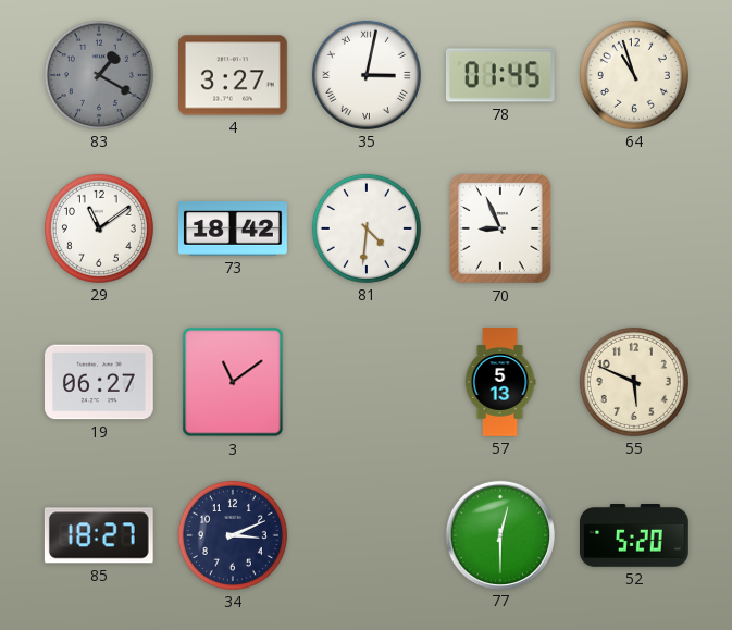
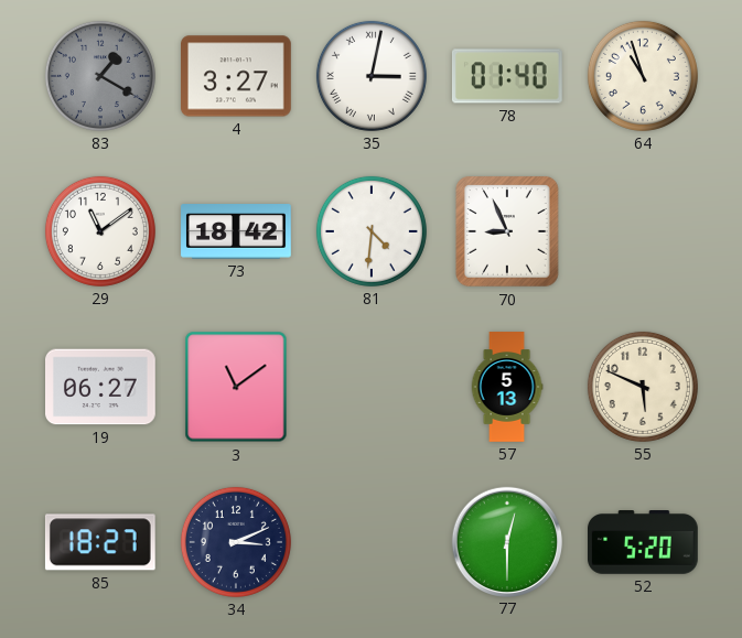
78: 01:45 -> 01:40
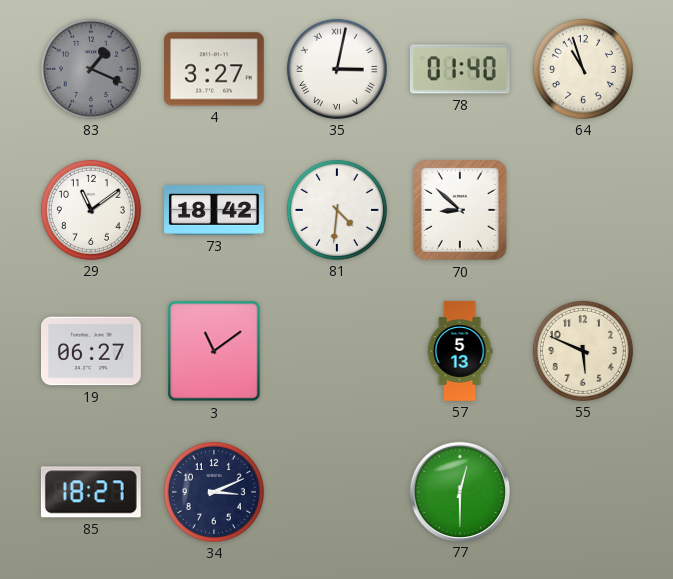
83: 1:20 -> 1:19
70: 8:56 -> 8:52
52: 5:20 -> none
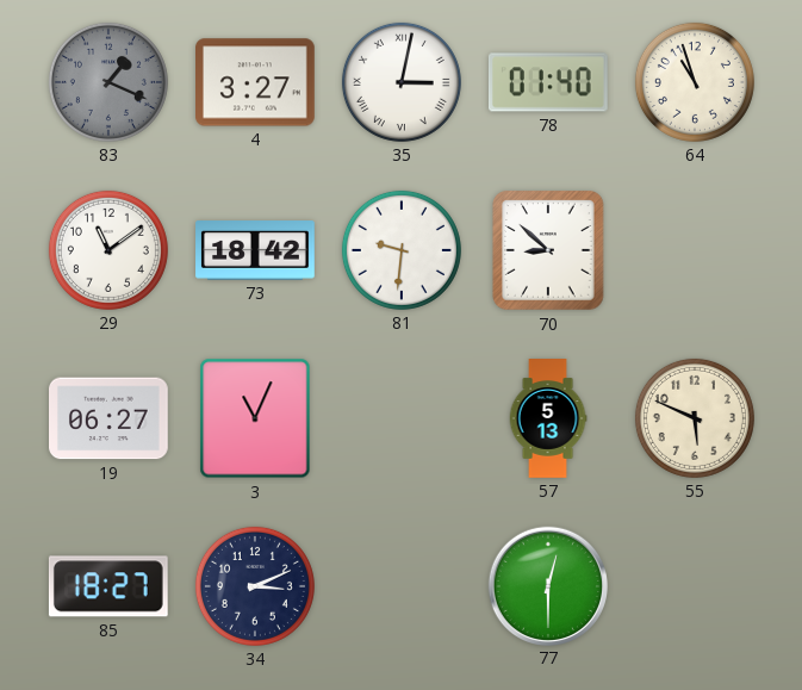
81: 4:31 -> 9:31
3: 11:09 -> 11:04
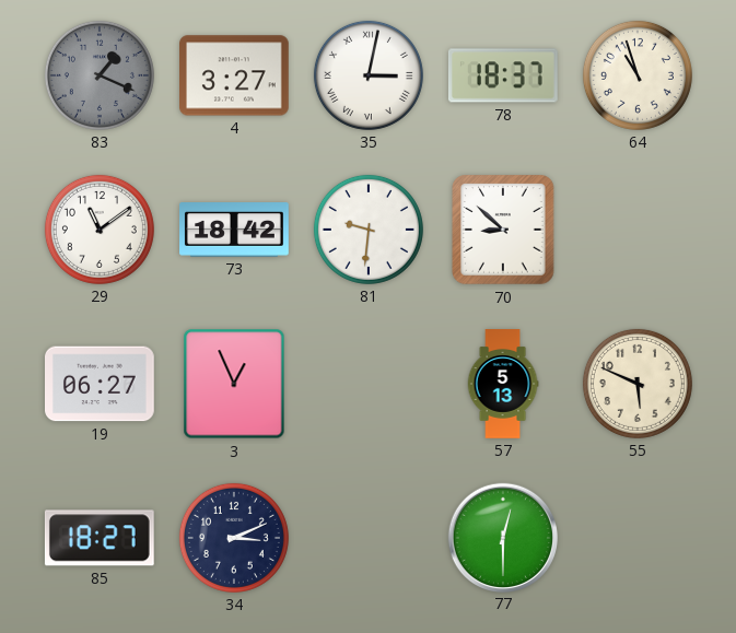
78: 01:40 -> 18:37
3: 11:04 -> 12:56
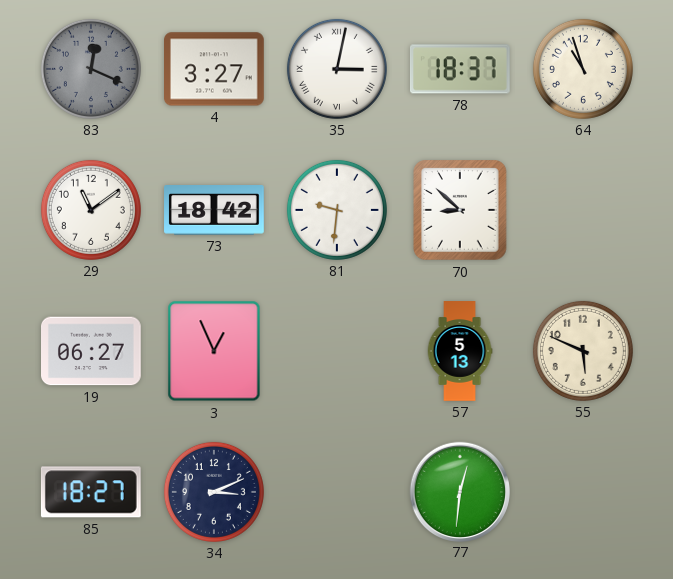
83: 1:19 -> 12:19
77: 12:30 -> 12:31
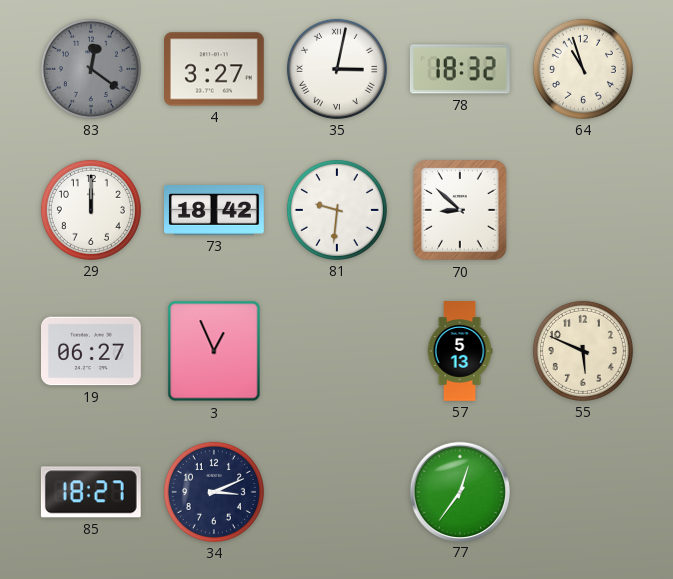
83: 12:19 -> 12:21
78: 18:37 -> 18:32
29: 11:09 -> 12:00
77: 12:31 -> 12:36
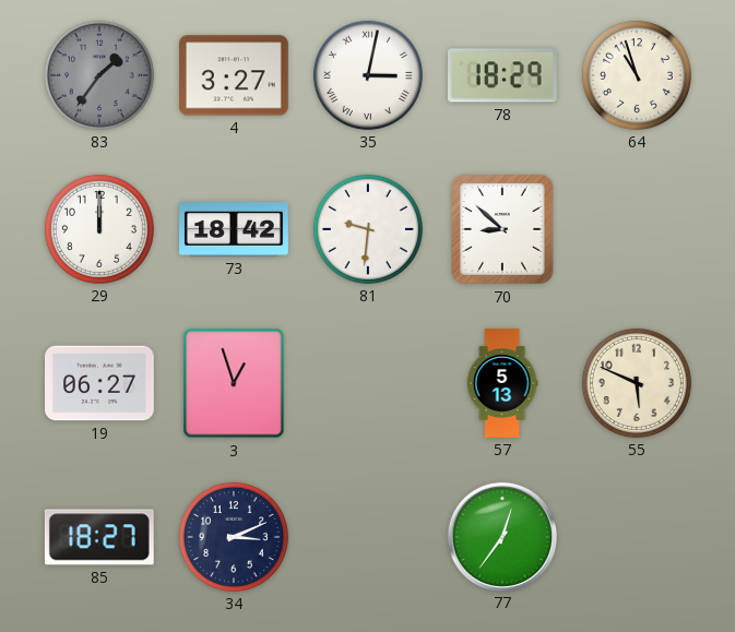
83: 12:21 -> 1:36
78: 18:32 -> 18:29
3: 12:56 -> 12:57
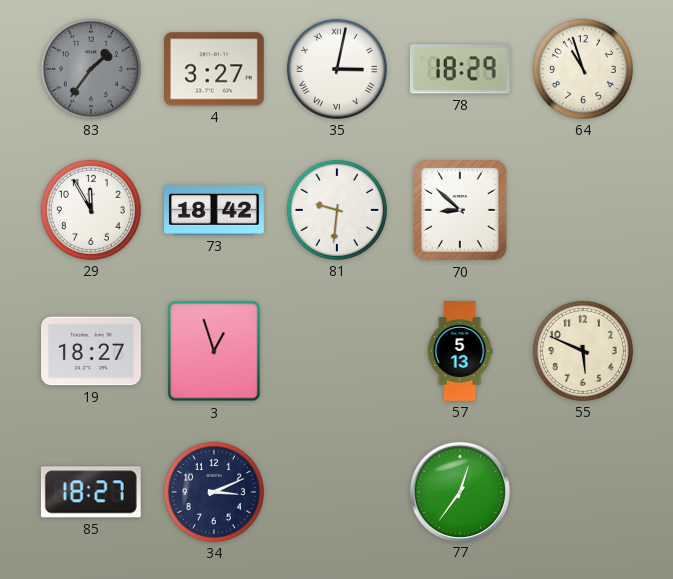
29: 12:00 -> 11:55
19: 06:27 -> 18:27
